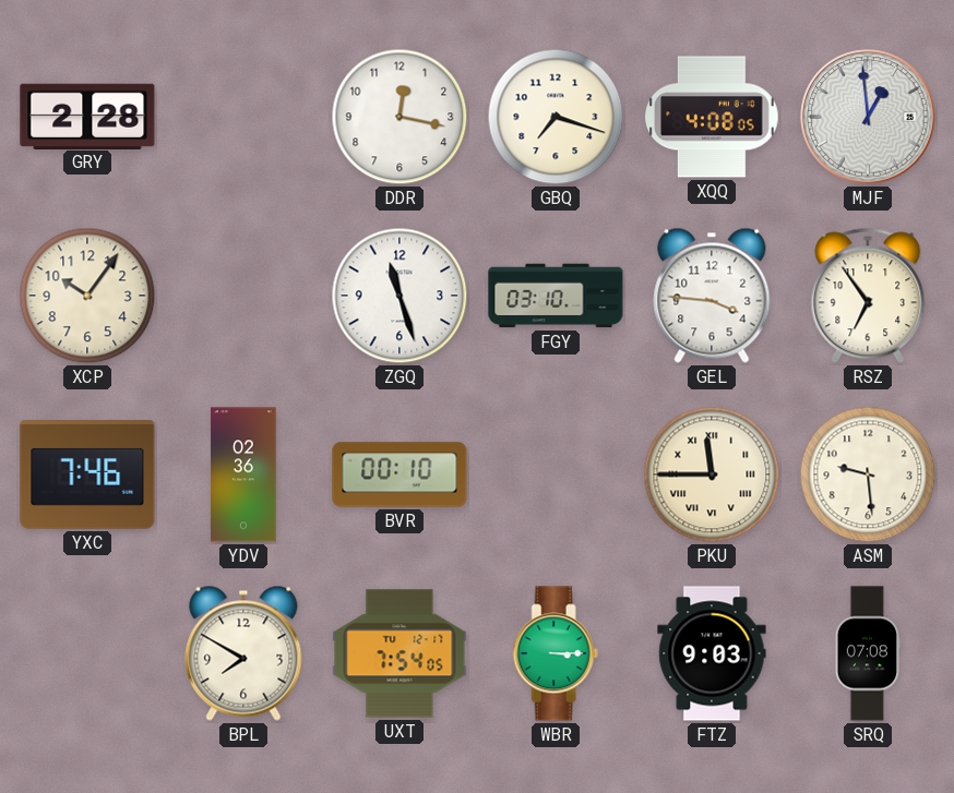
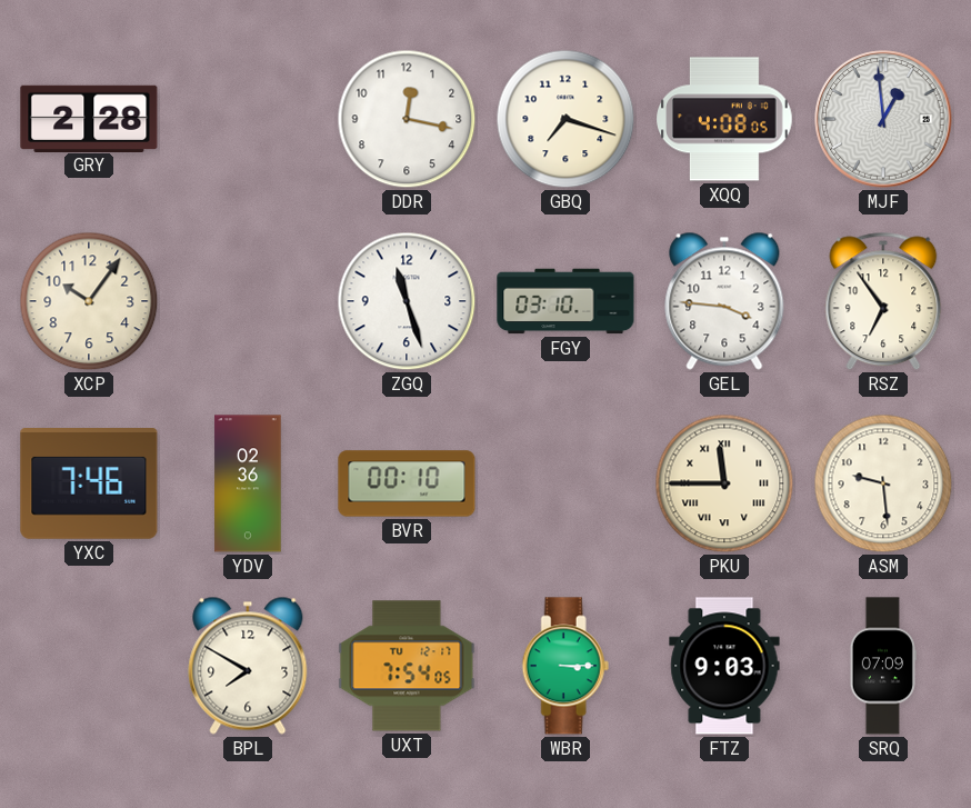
SRQ: 07:08 -> 07:09
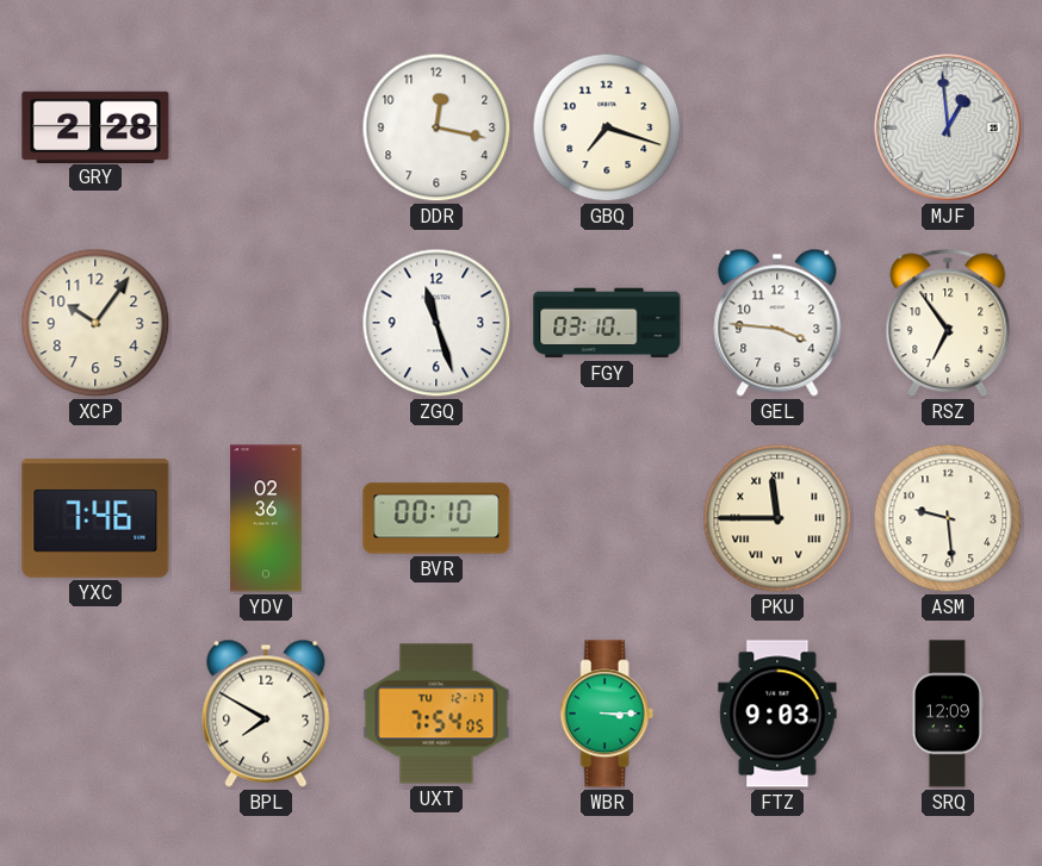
XQQ: 4:08 -> none
SRQ: 07:09 -> 12:09
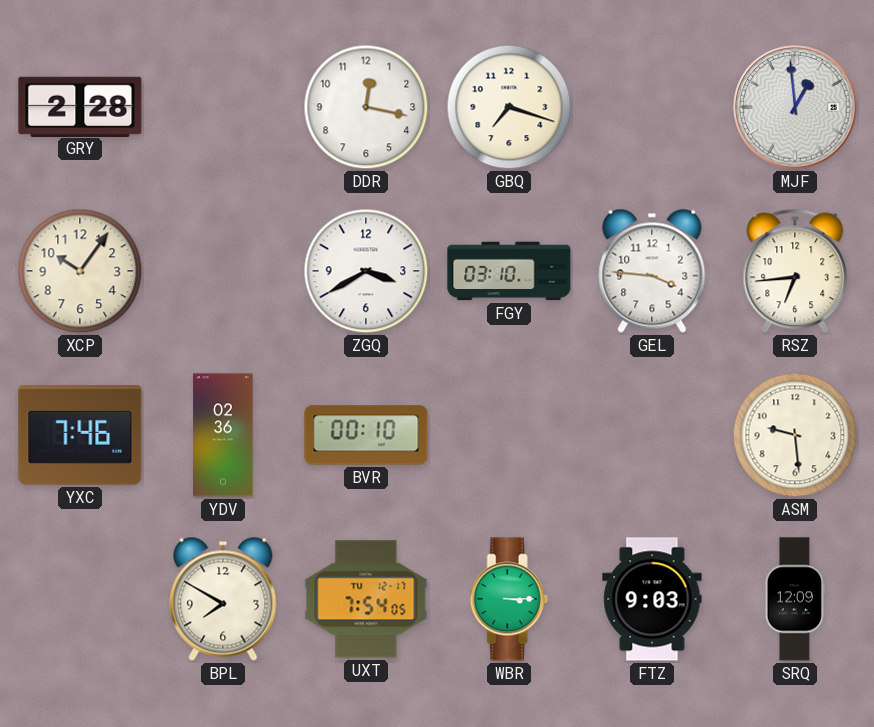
ZGQ: 11:27 -> 3:40
RSZ: 6:54 -> 6:44
PKU: 11:45 -> none
